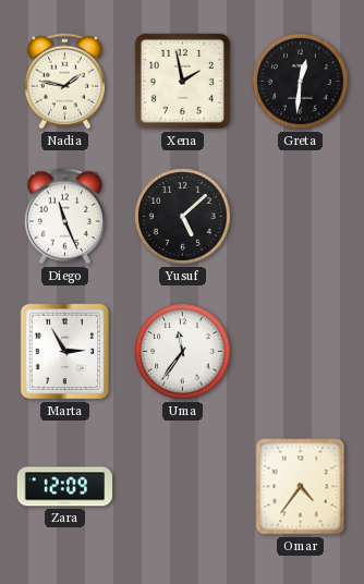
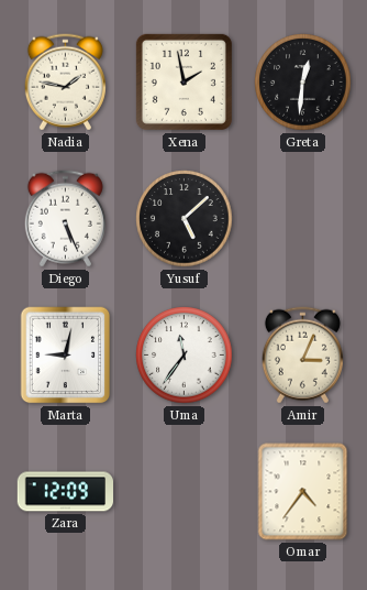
Diego: 11:26 -> 5:26
Marta: 2:55 -> 9:02
Amir: none -> 3:04
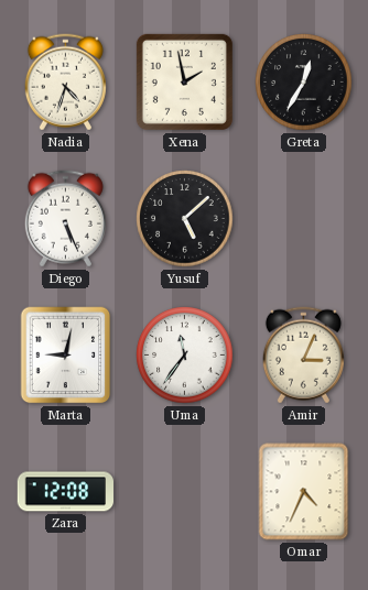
Nadia: 1:47 -> 4:33
Greta: 12:31 -> 12:35
Zara: 12:09 -> 12:08
Omar: 4:36 -> 4:34
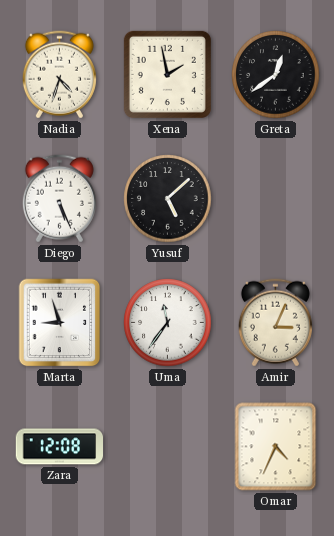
Greta: 12:35 -> 12:39
Marta: 9:02 -> 8:57
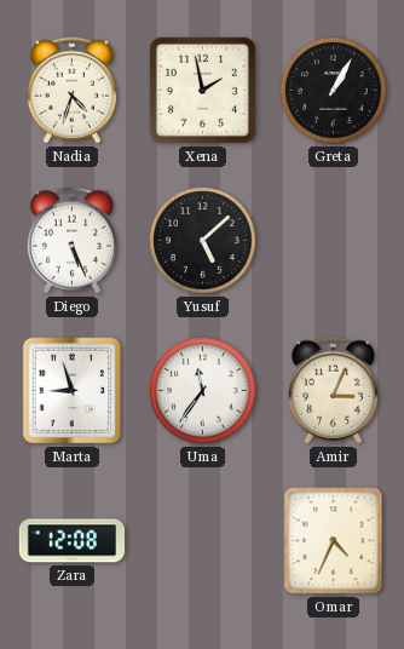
Greta: 12:39 -> 1:05
